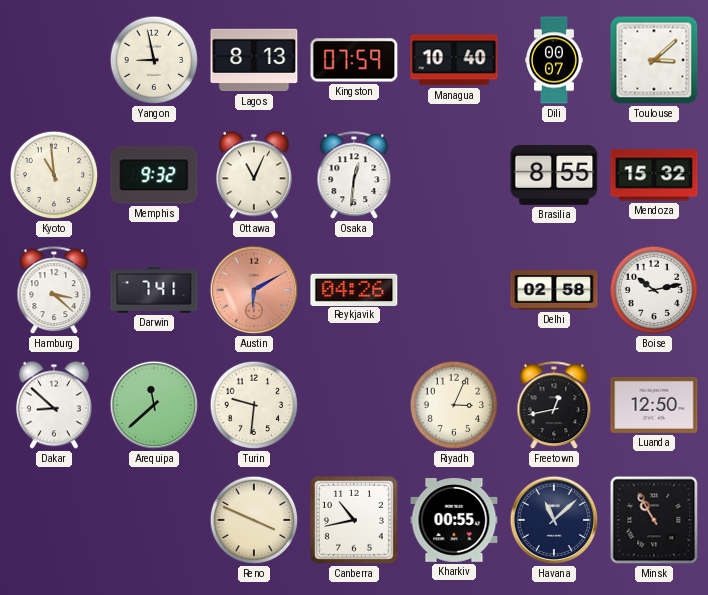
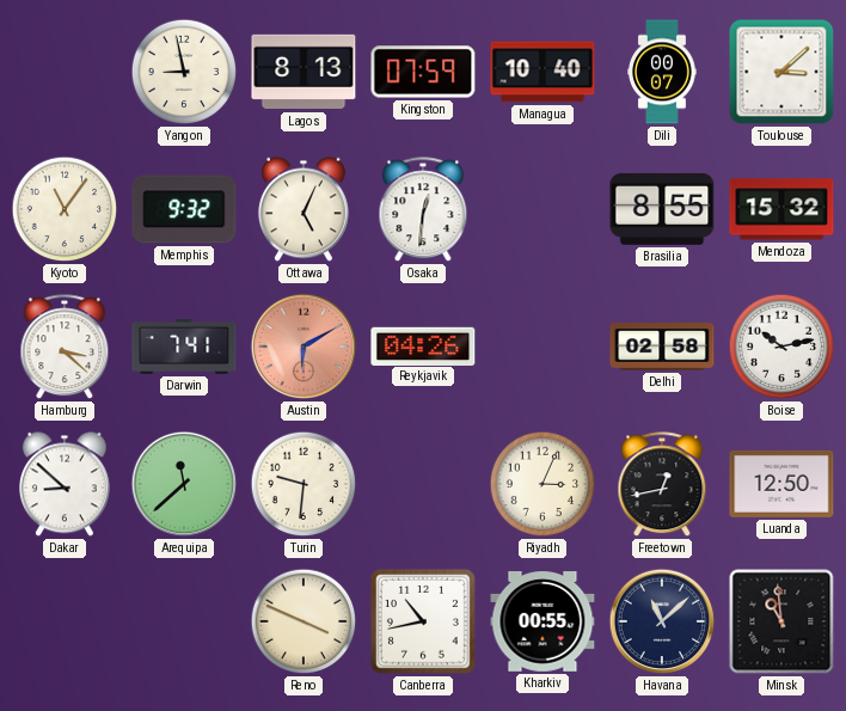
Kyoto: 10:59 -> 11:06
Ottawa: 11:04 -> 5:04
Minsk: 10:55 -> 10:59
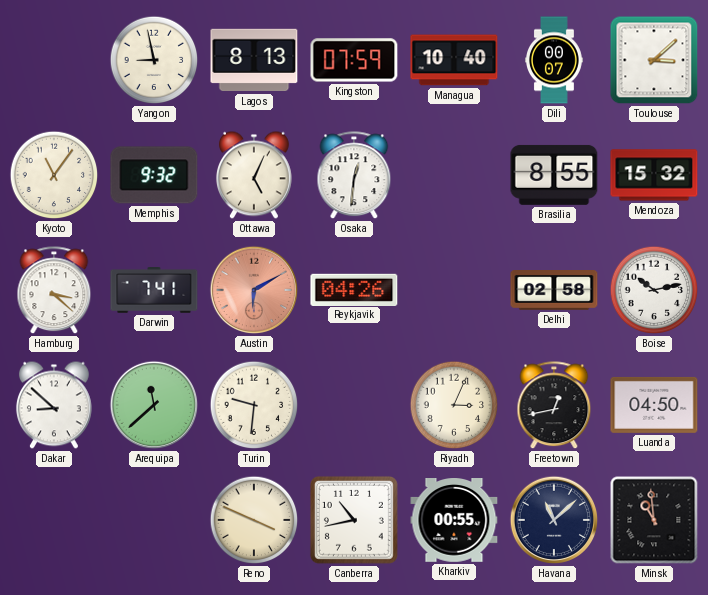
Luanda: 12:50 -> 04:50
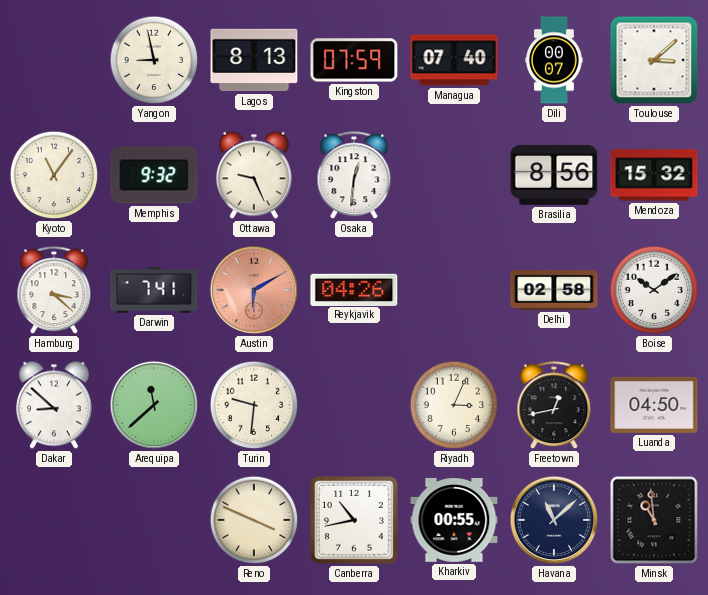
Managua: 10:40 -> 07:40
Ottawa: 5:04 -> 9:26
Brasilia: 8:55 -> 8:56
Boise: 10:13 -> 10:09
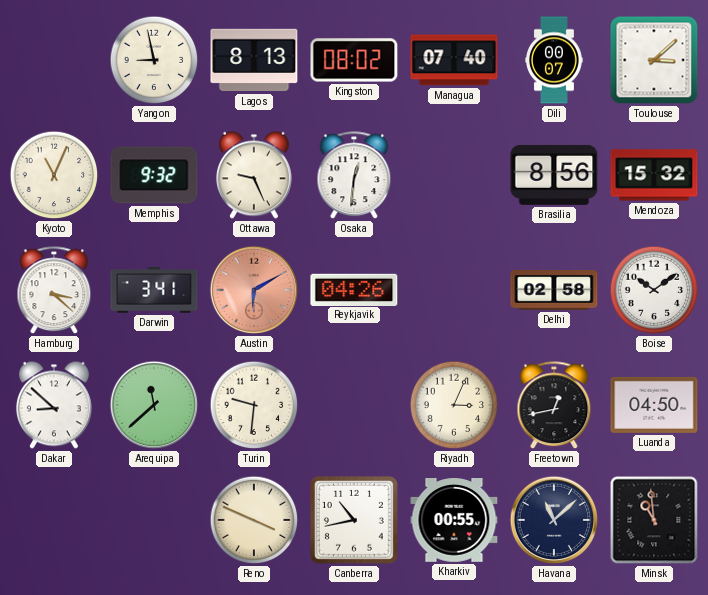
Kingston: 07:59 -> 08:02
Kyoto: 11:06 -> 11:04
Darwin: 7:41 -> 3:41
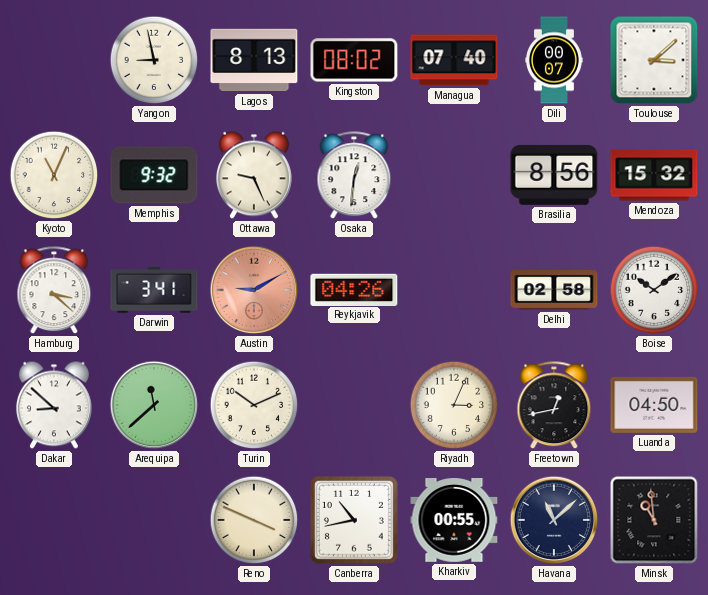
Austin: 6:10 -> 9:10
Turin: 9:31 -> 10:11
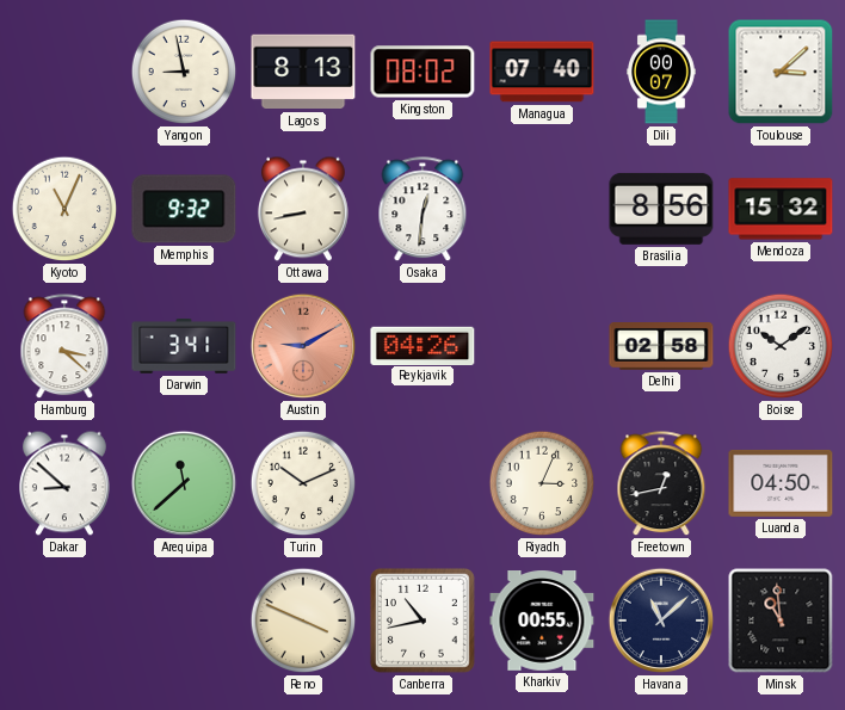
Ottawa: 9:26 -> 8:43
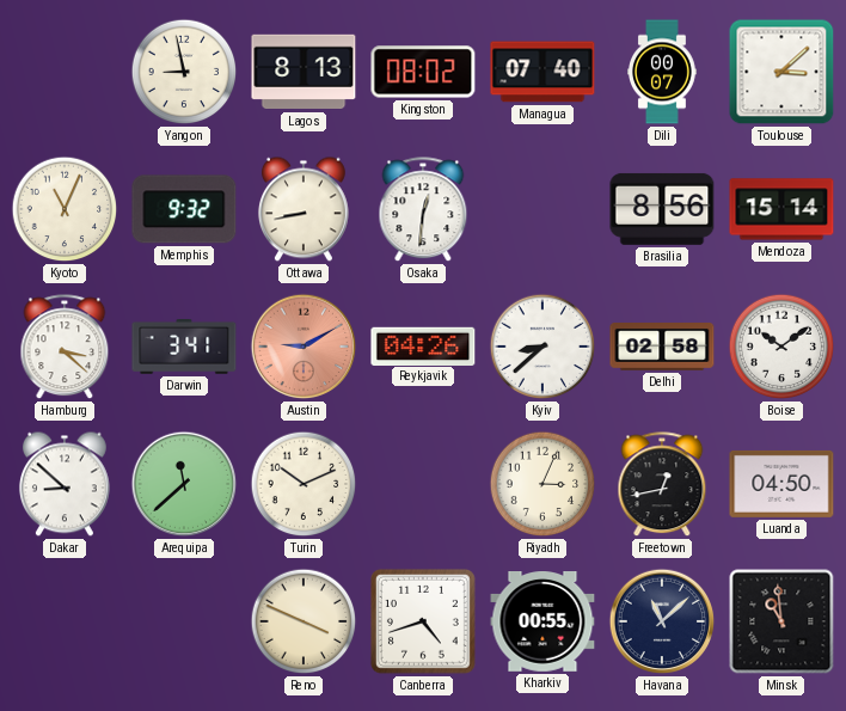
Mendoza: 15:32 -> 15:14
Kyiv: none -> 8:38
Canberra: 10:43 -> 4:42
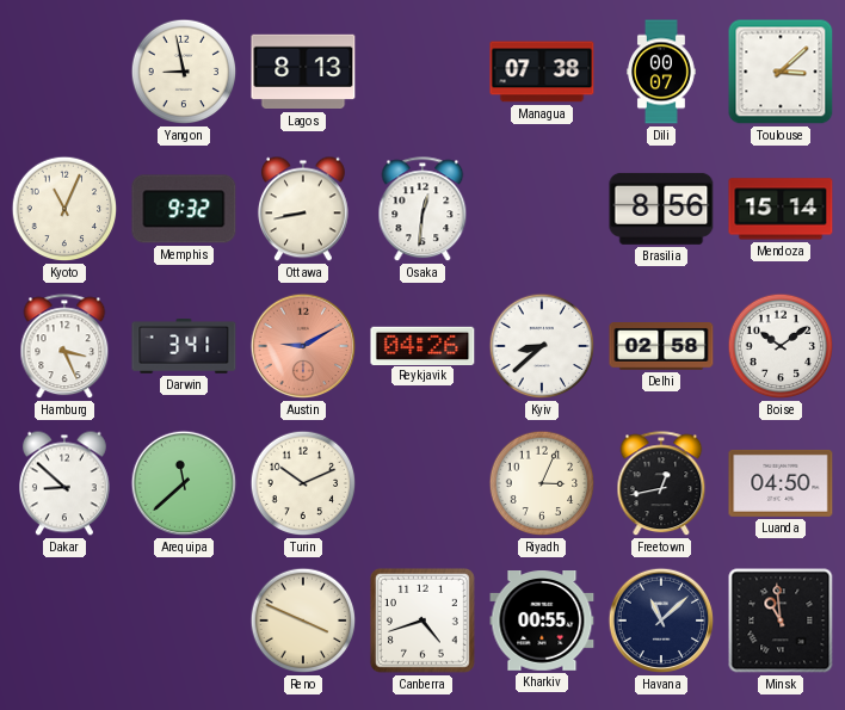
Kingston: 08:02 -> none
Managua: 07:40 -> 07:38
Hamburg: 3:22 -> 3:26
